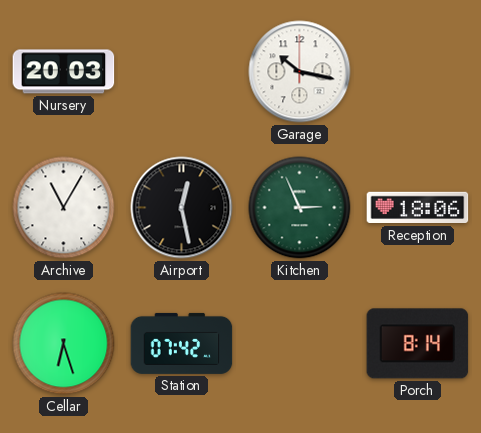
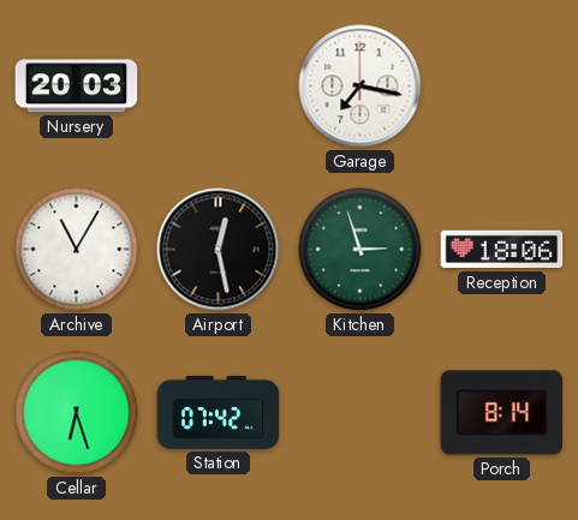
Garage: 10:17 -> 7:17
Kitchen: 2:56 -> 2:57
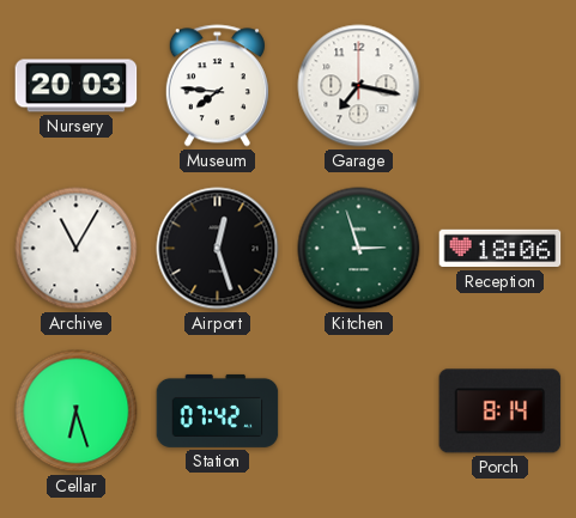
Museum: none -> 7:46
Airport: 12:28 -> 12:27
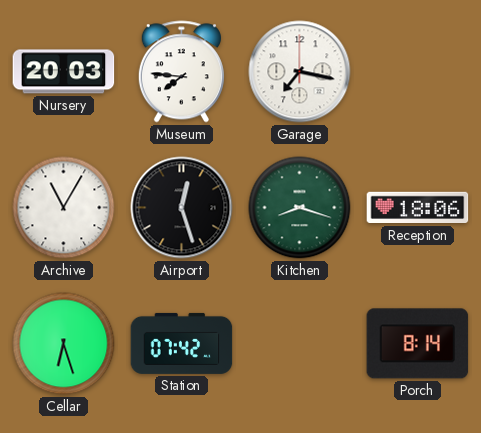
Kitchen: 2:57 -> 8:18
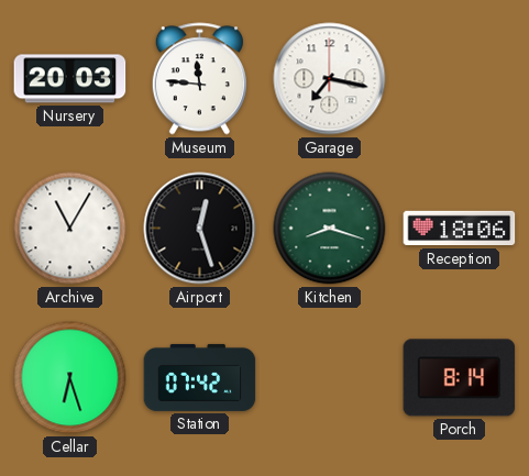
Museum: 7:46 -> 11:46
